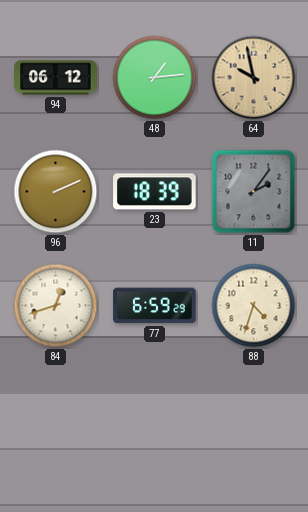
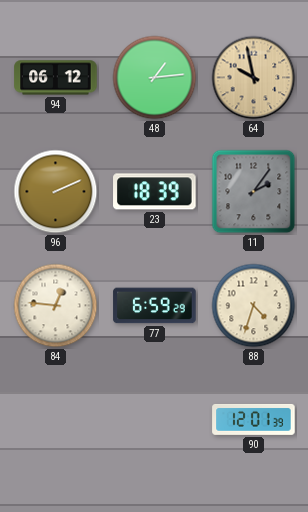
84: 12:42 -> 12:46
90: none -> 12:01
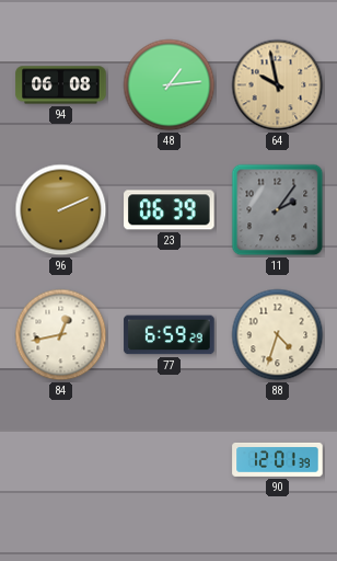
94: 06:12 -> 06:08
23: 18:39 -> 06:39
84: 12:46 -> 12:43
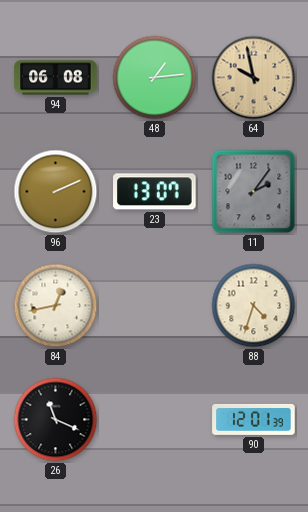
23: 06:39 -> 13:07
77: 6:59 -> none
26: none -> 11:19
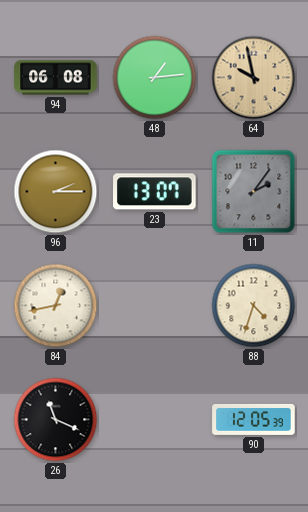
96: 2:11 -> 2:15
90: 12:01 -> 12:05
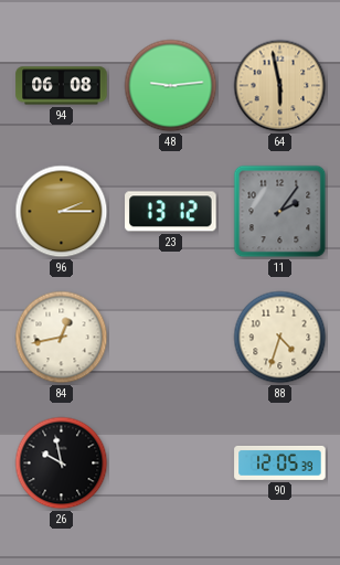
48: 1:14 -> 9:14
64: 9:58 -> 5:58
23: 13:07 -> 13:12
26: 11:19 -> 9:58
